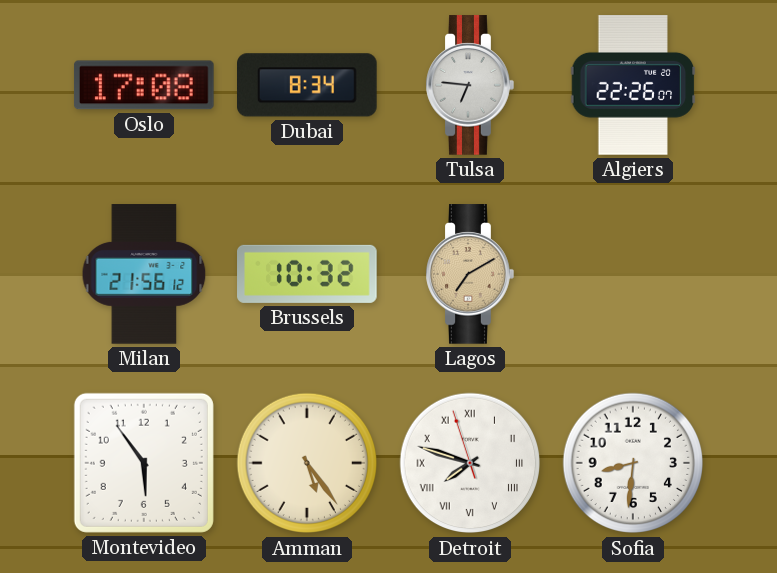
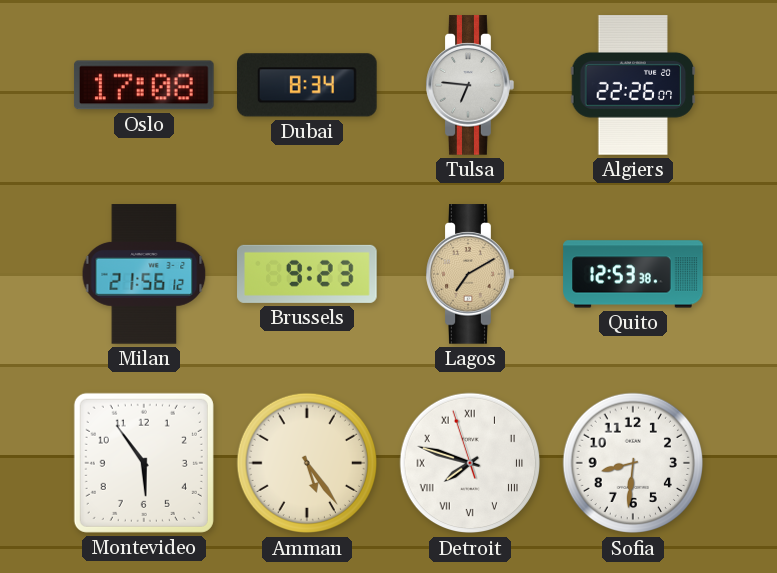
Brussels: 10:32 -> 9:23
Quito: none -> 12:53
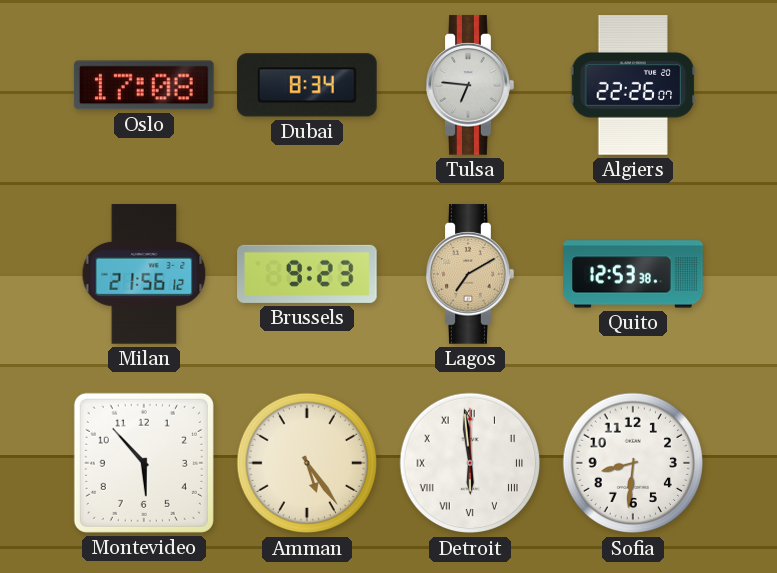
Montevideo: 5:54 -> 5:53
Detroit: 7:47 -> 5:59
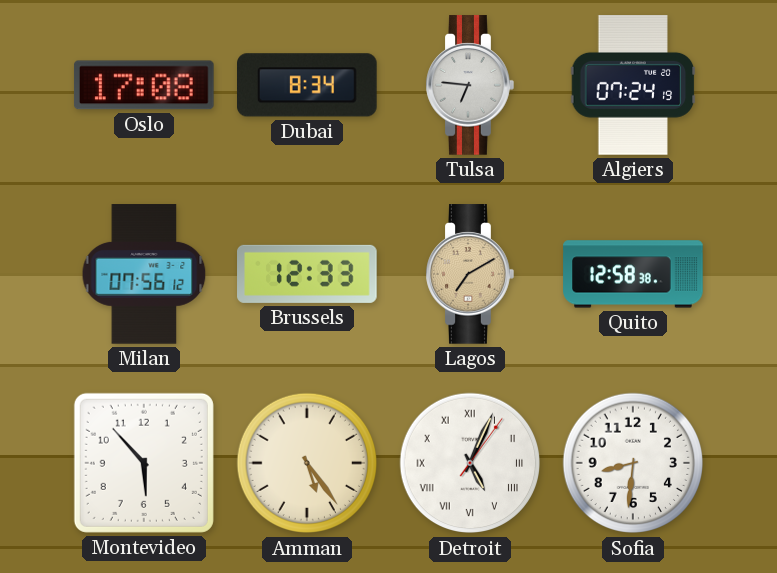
Algiers: 22:26 -> 07:24
Milan: 21:56 -> 07:56
Brussels: 9:23 -> 12:33
Quito: 12:53 -> 12:58
Detroit: 5:59 -> 5:04
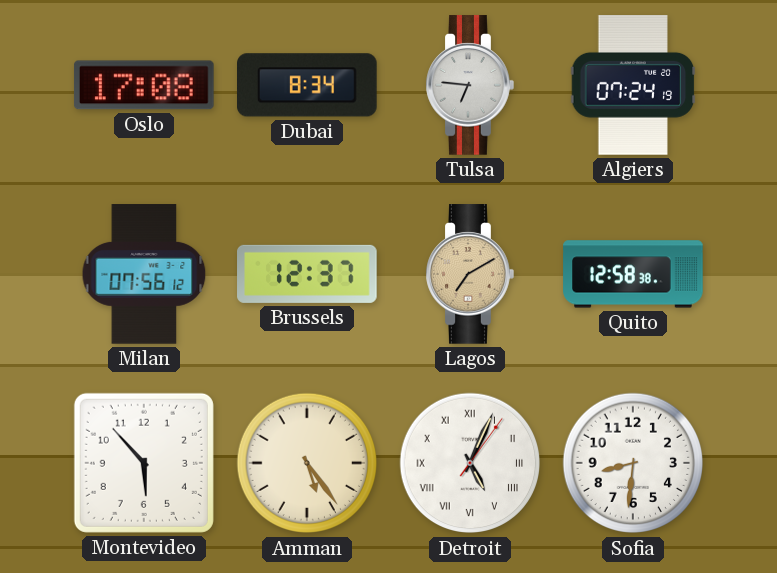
Brussels: 12:33 -> 12:37
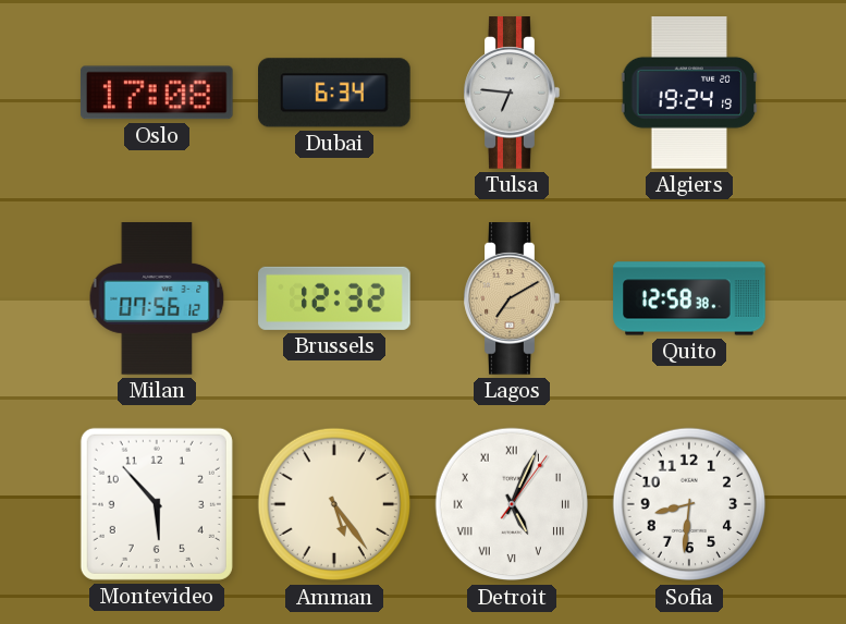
Dubai: 8:34 -> 6:34
Algiers: 07:24 -> 19:24
Brussels: 12:37 -> 12:32
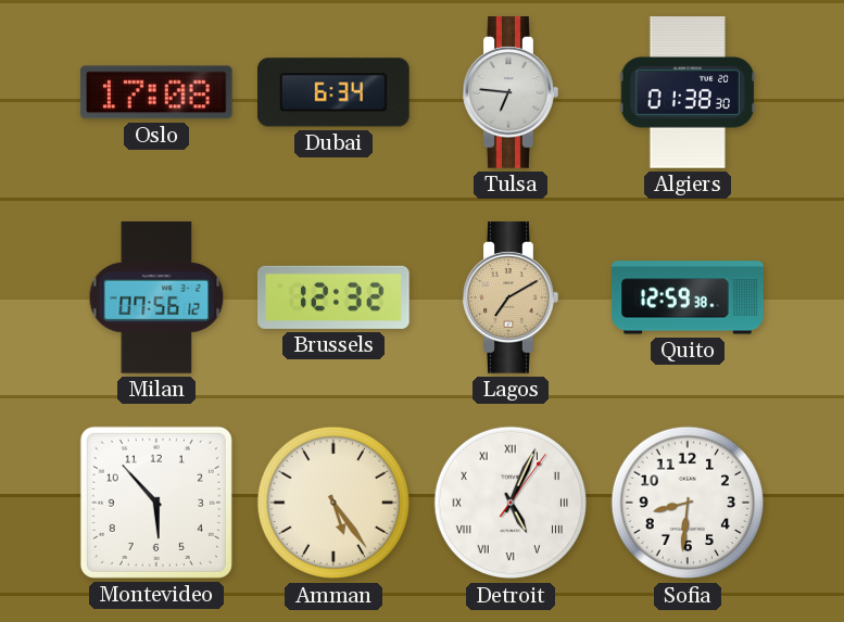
Algiers: 19:24 -> 01:38
Quito: 12:58 -> 12:59
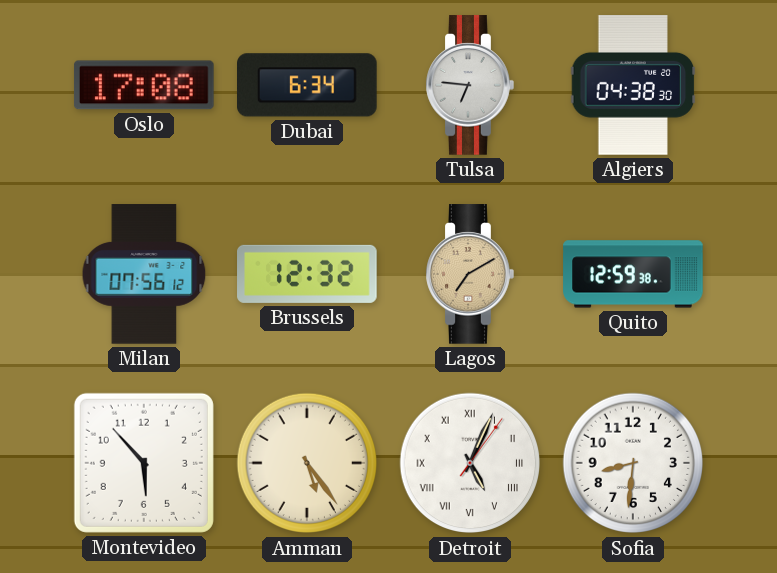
Algiers: 01:38 -> 04:38
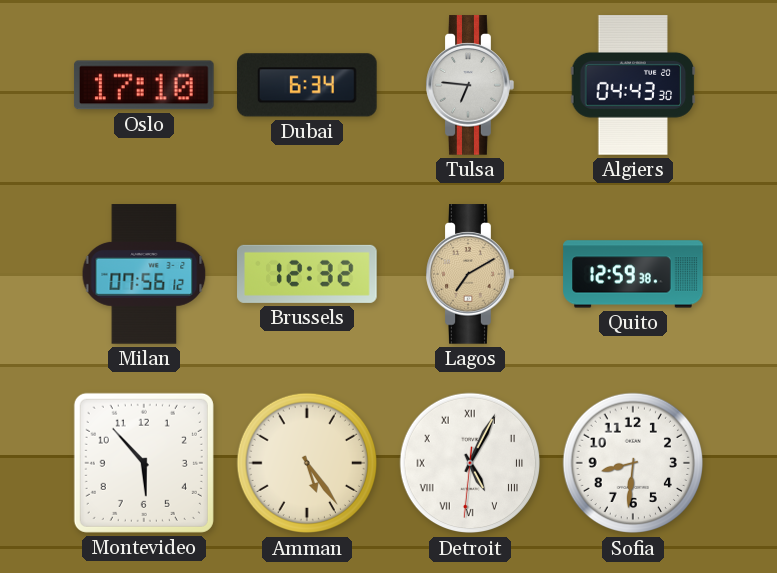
Oslo: 17:08 -> 17:10
Algiers: 04:38 -> 04:43
Detroit: 5:04:06 -> 5:04:31
